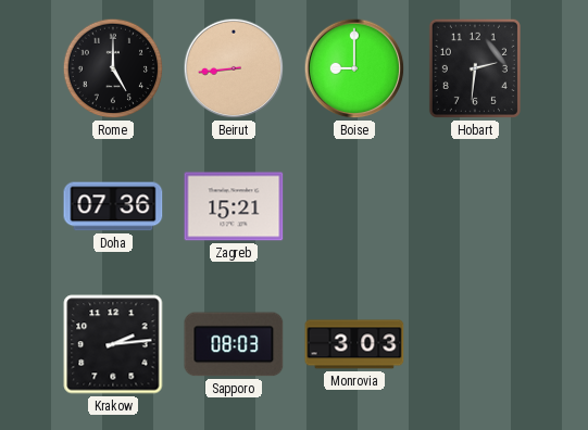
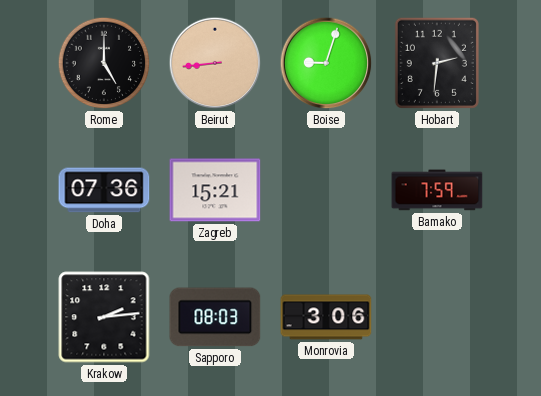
Boise: 9:00 -> 9:03
Bamako: none -> 7:59
Monrovia: 3:03 -> 3:06
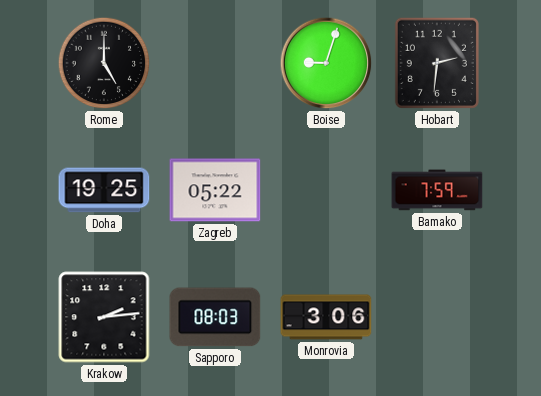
Beirut: 8:44 -> none
Doha: 07:36 -> 19:25
Zagreb: 15:21 -> 05:22
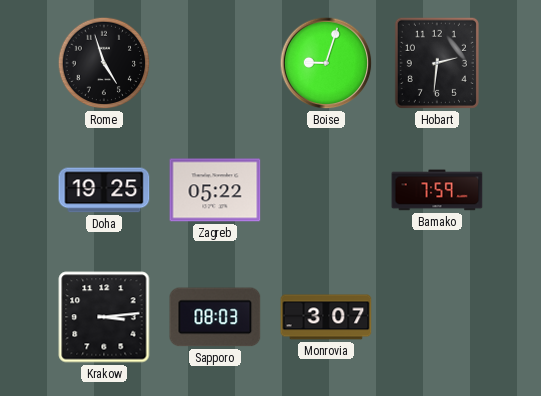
Rome: 5:00 -> 4:57
Krakow: 2:14 -> 3:14
Monrovia: 3:06 -> 3:07
